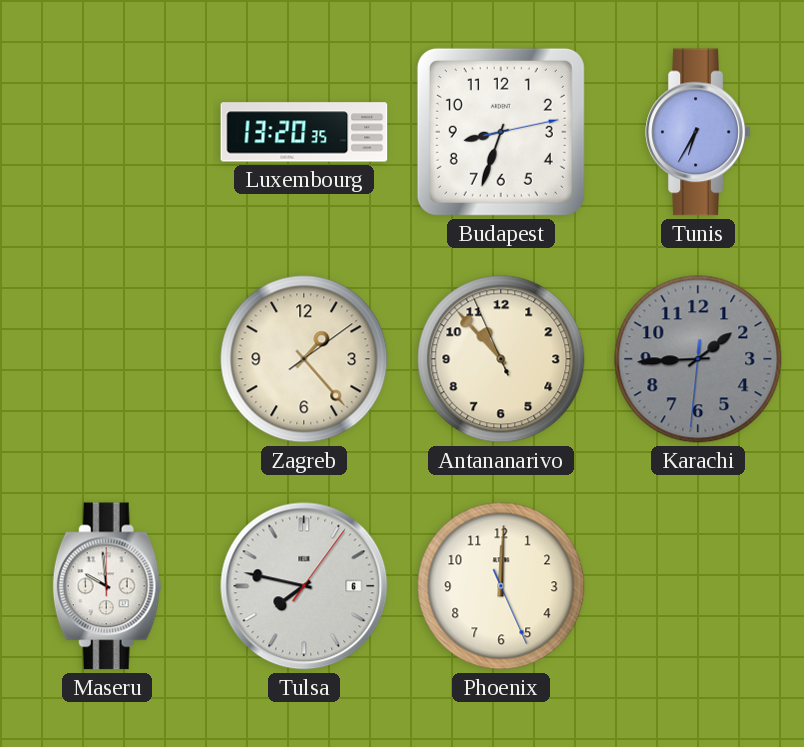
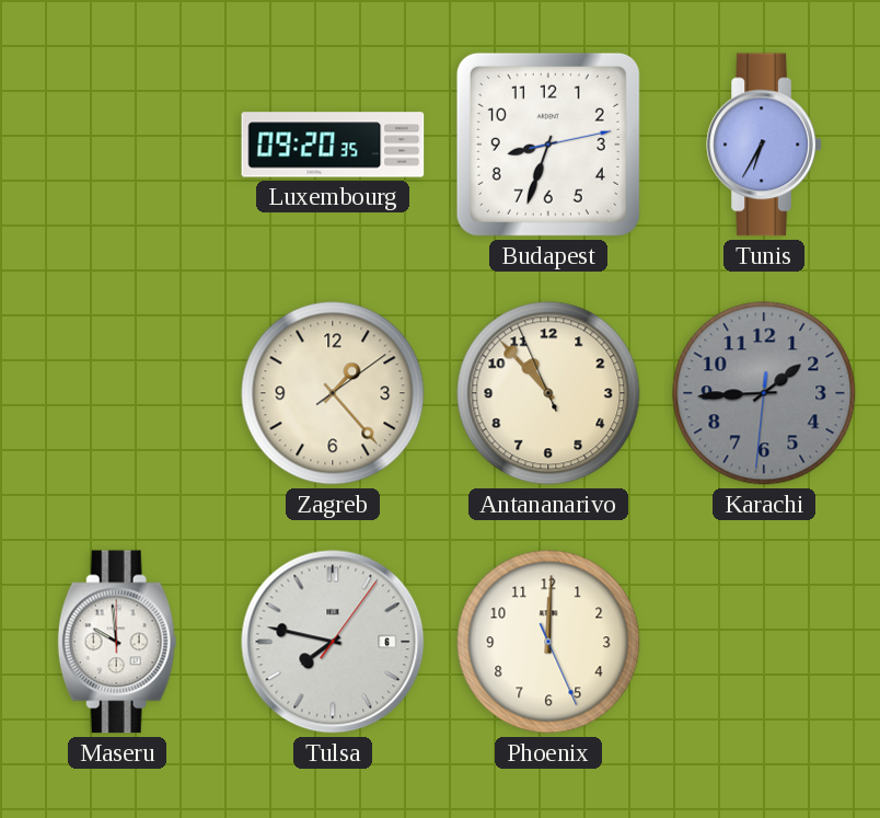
Luxembourg: 13:20 -> 09:20
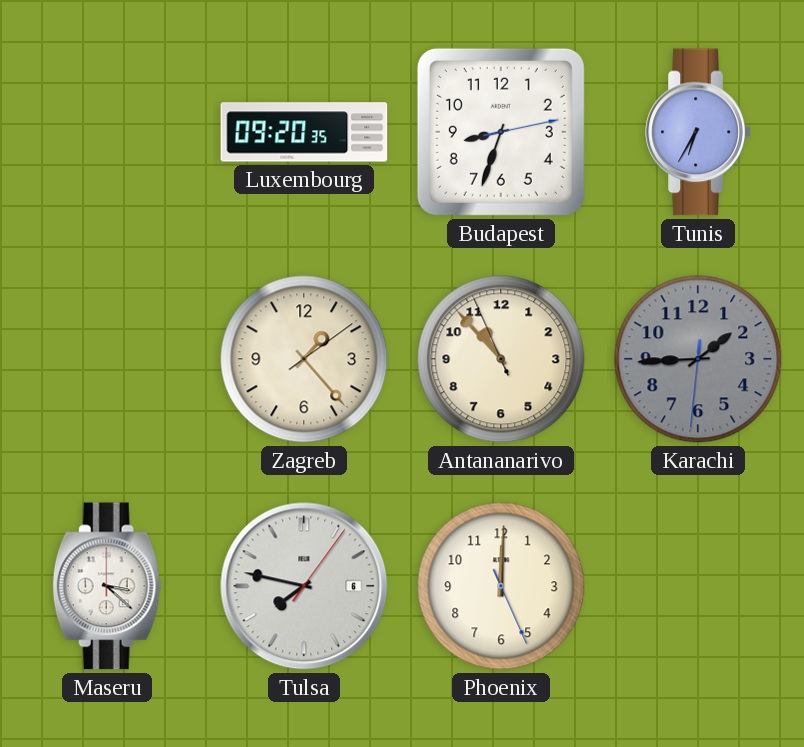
Maseru: 9:59 -> 3:22
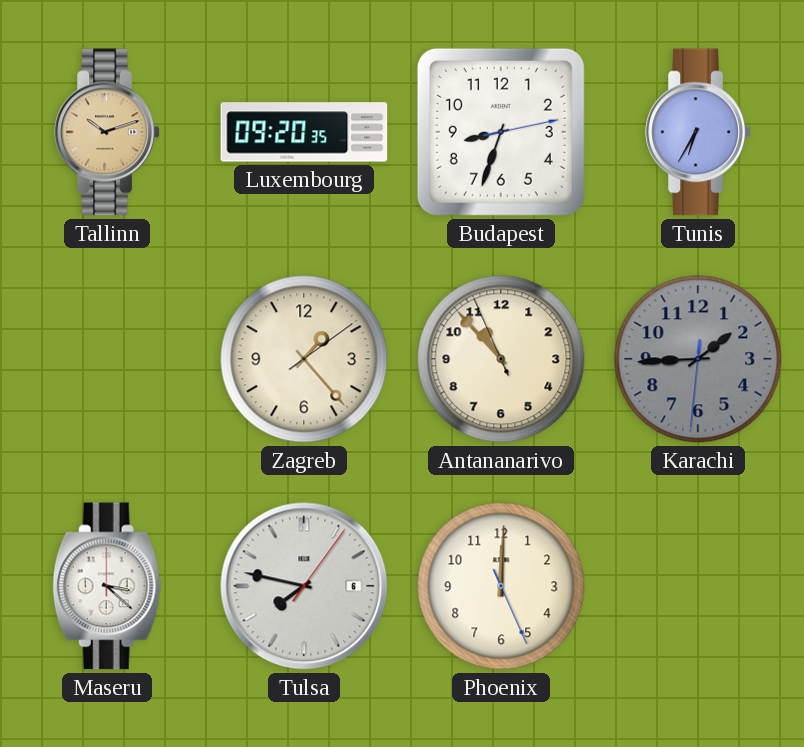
Tallinn: none -> 10:12
